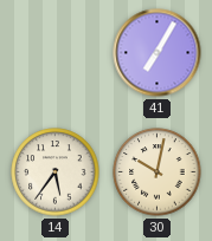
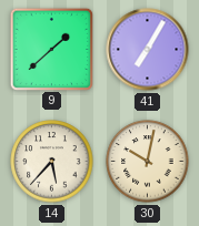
9: none -> 1:38
14: 5:36 -> 5:37
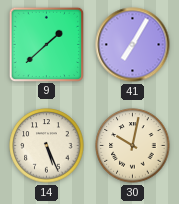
14: 5:37 -> 5:26
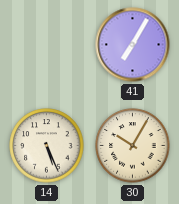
9: 1:38 -> none
30: 10:02 -> 10:05
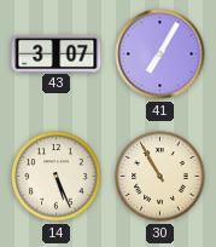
43: none -> 3:07
30: 10:05 -> 10:55
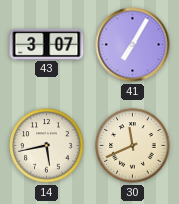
14: 5:26 -> 5:43
30: 10:55 -> 11:41
